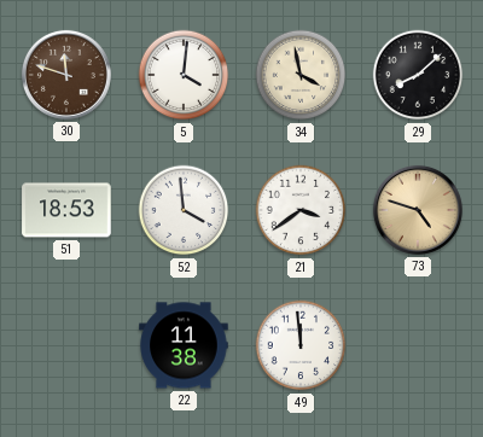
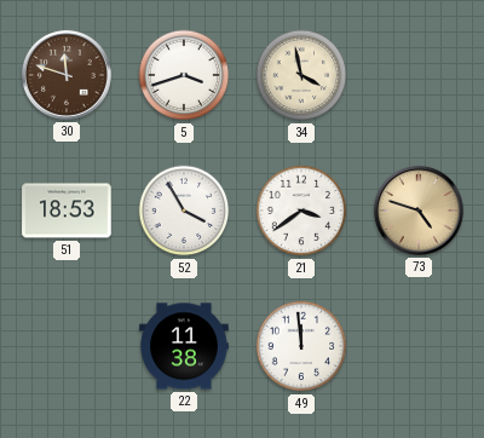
5: 4:01 -> 3:42
29: 8:08 -> none
52: 3:59 -> 3:55
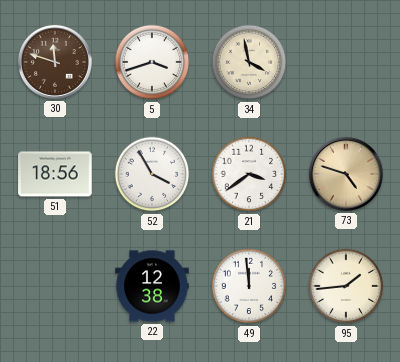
51: 18:53 -> 18:56
22: 11:38 -> 12:38
95: none -> 1:44
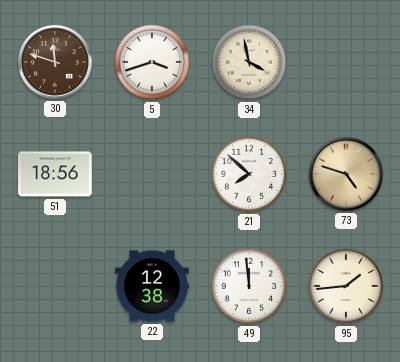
52: 3:55 -> none
21: 3:39 -> 7:52
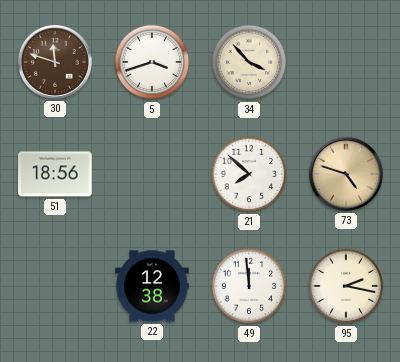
34: 3:58 -> 3:53
95: 1:44 -> 2:17
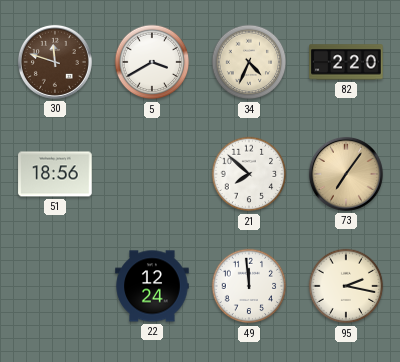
5: 3:42 -> 3:40
34: 3:53 -> 4:34
82: none -> 2:20
73: 4:48 -> 7:06
22: 12:38 -> 12:24
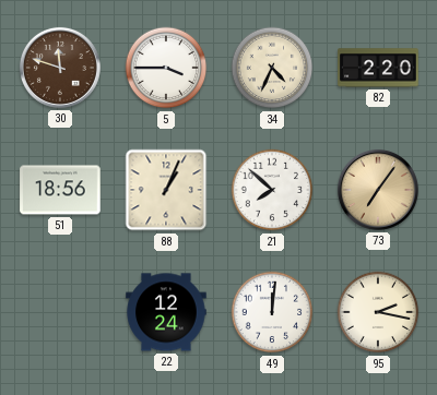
5: 3:40 -> 3:45
88: none -> 1:04
49: 11:59 -> 12:01
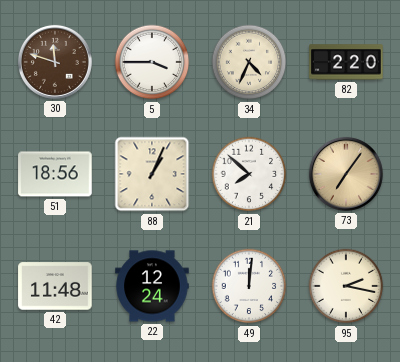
42: none -> 11:48
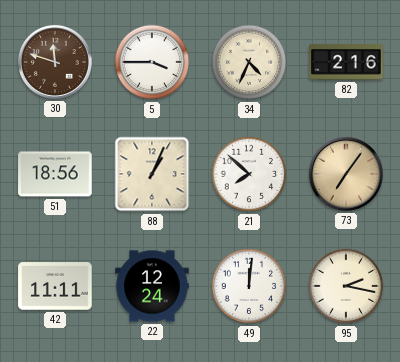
82: 2:20 -> 2:16
42: 11:48 -> 11:11
